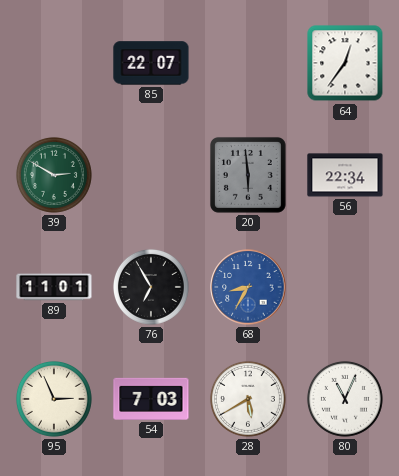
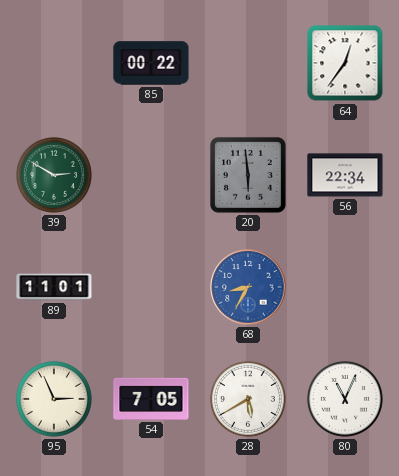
85: 22:07 -> 00:22
76: 6:55 -> none
54: 7:03 -> 7:05
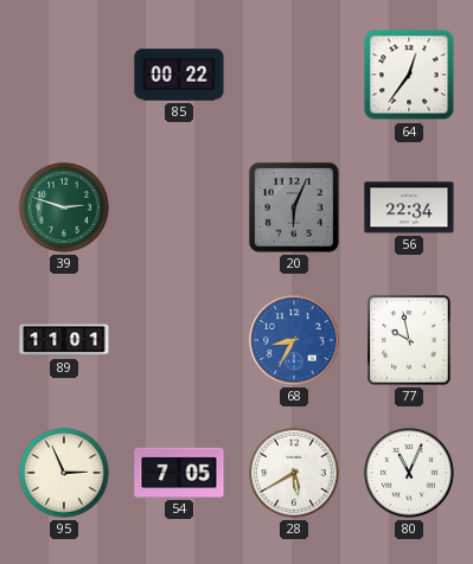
39: 2:50 -> 2:48
20: 5:59 -> 6:04
77: none -> 9:58
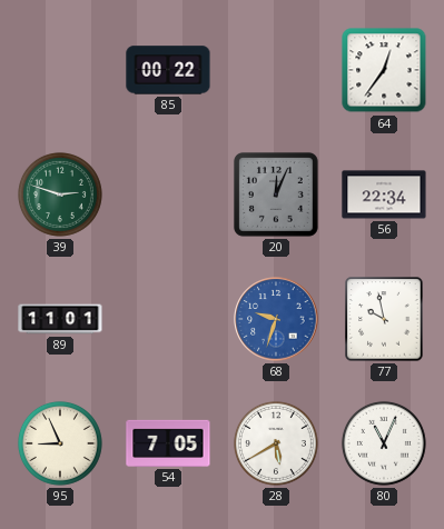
20: 6:04 -> 12:04
68: 8:35 -> 9:33
95: 2:56 -> 8:56
